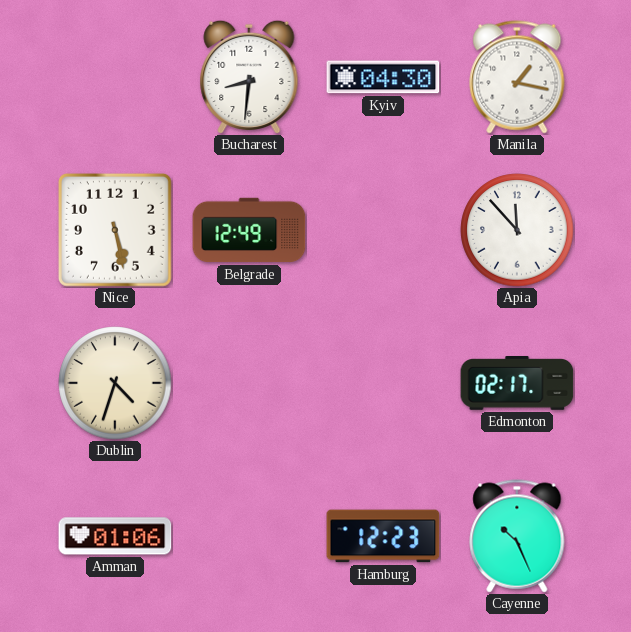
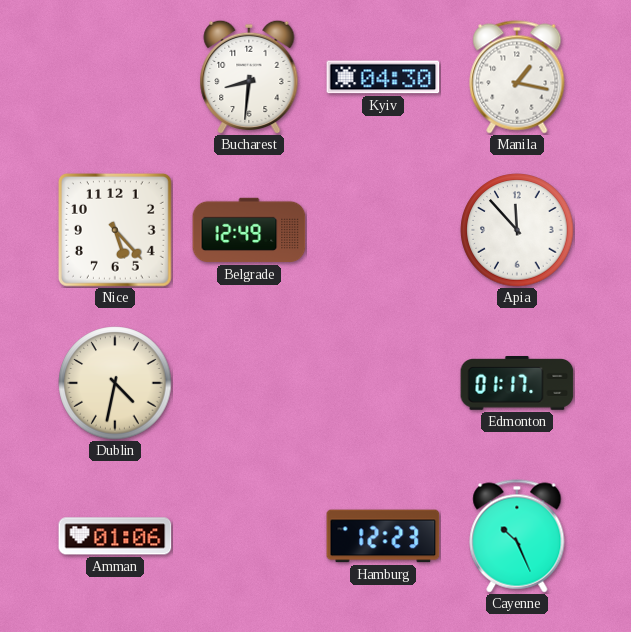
Nice: 5:28 -> 5:23
Dublin: 4:33 -> 4:32
Edmonton: 02:17 -> 01:17
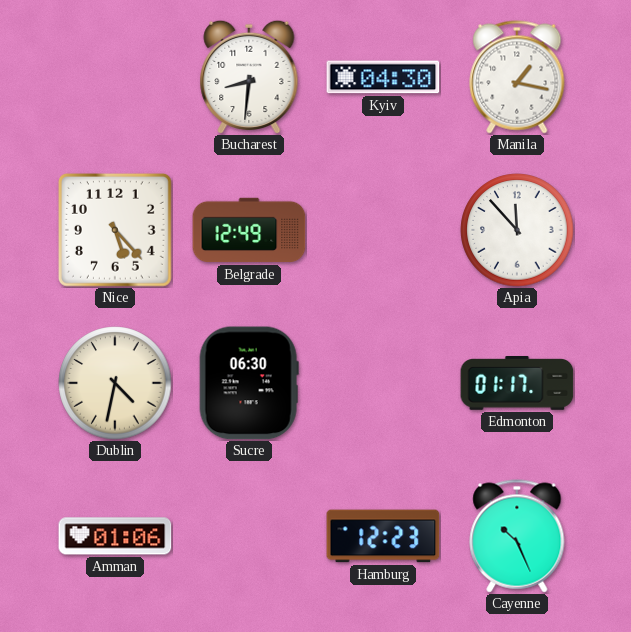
Sucre: none -> 06:30
